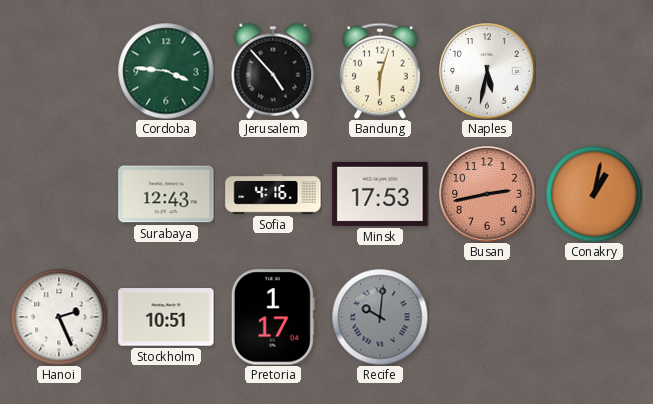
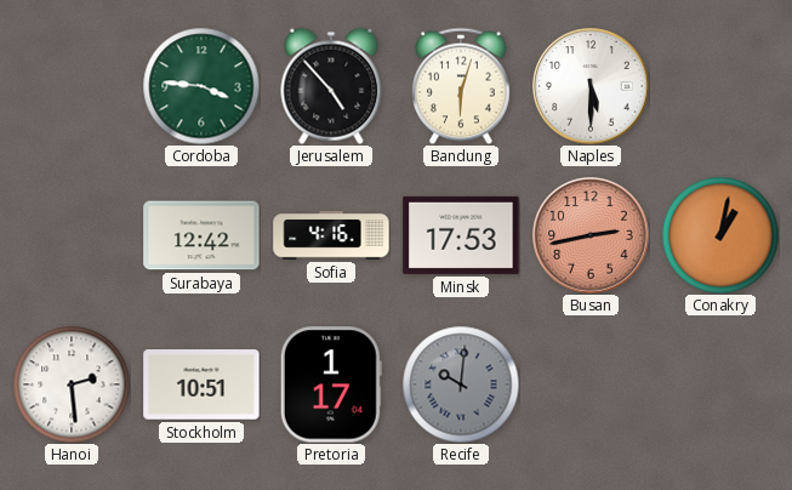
Naples: 5:32 -> 5:30
Surabaya: 12:43 -> 12:42
Hanoi: 2:26 -> 2:29
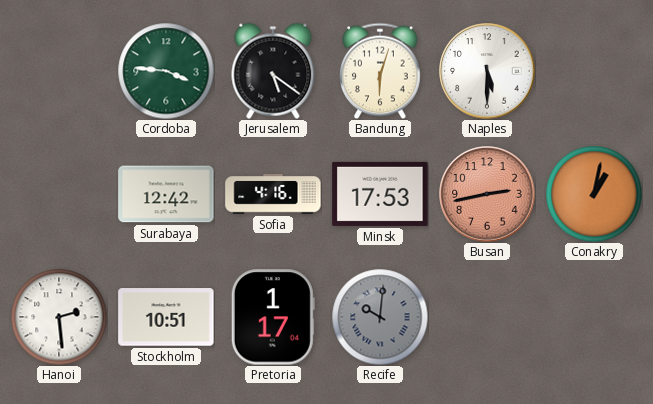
Jerusalem: 4:53 -> 5:21
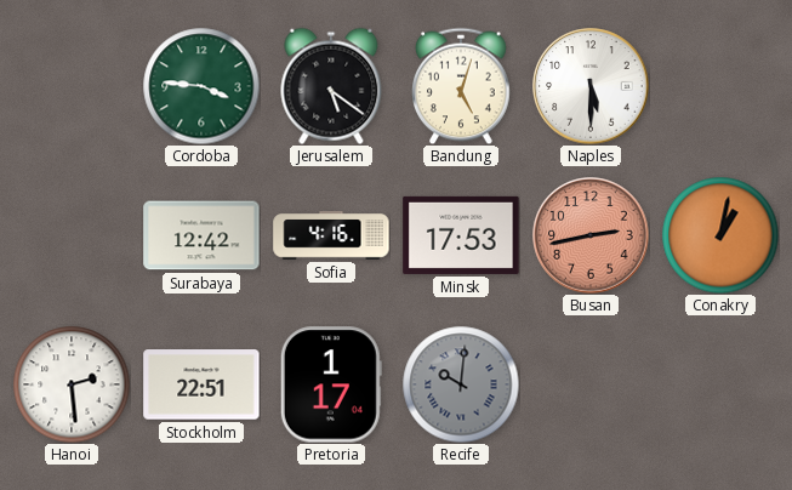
Bandung: 6:03 -> 5:03
Stockholm: 10:51 -> 22:51
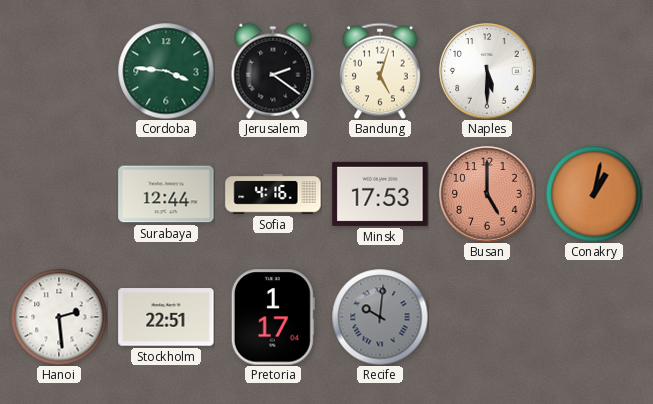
Jerusalem: 5:21 -> 2:21
Surabaya: 12:42 -> 12:44
Busan: 2:43 -> 5:00
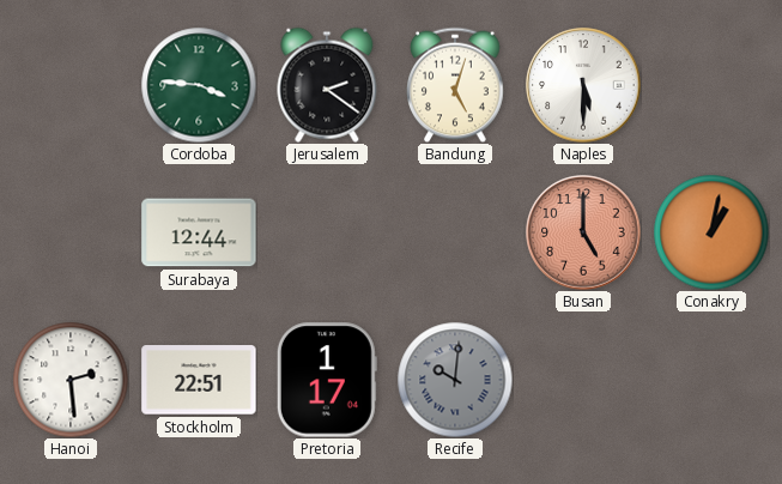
Sofia: 4:16 -> none
Minsk: 17:53 -> none
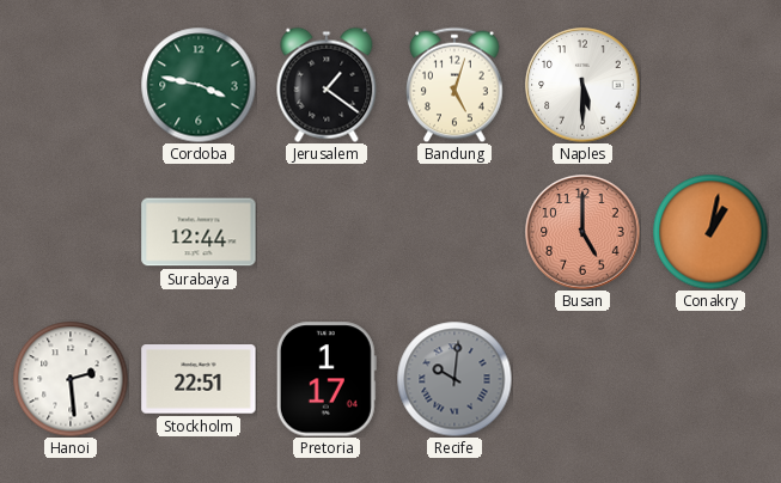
Cordoba: 3:46 -> 3:47
Jerusalem: 2:21 -> 1:21
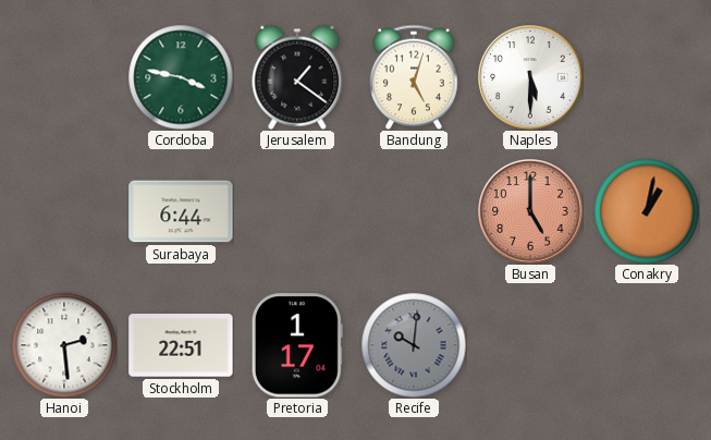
Surabaya: 12:44 -> 6:44
